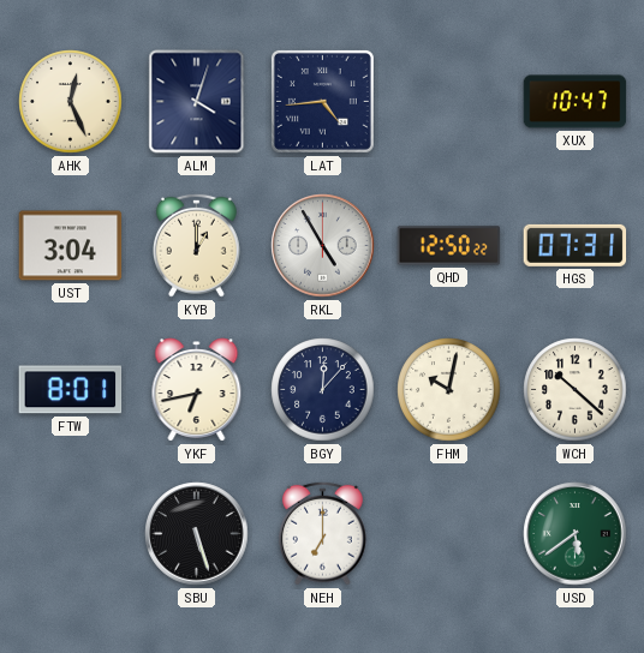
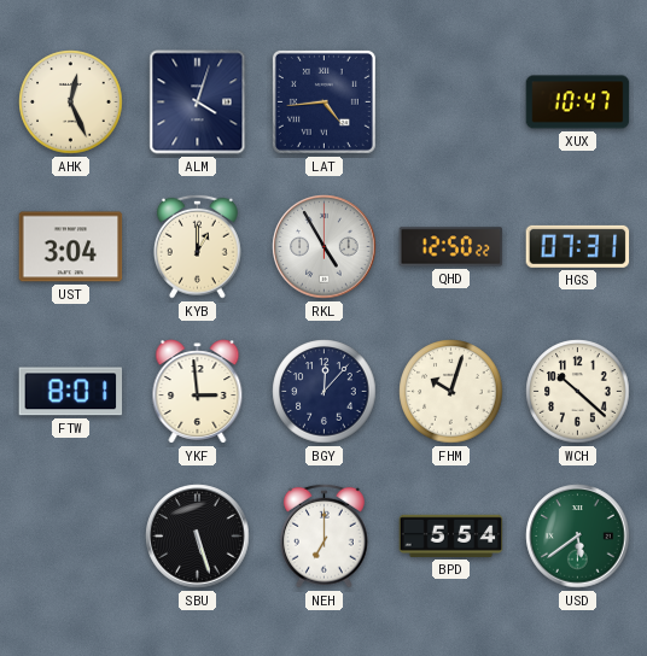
YKF: 6:43 -> 2:59
FHM: 10:02 -> 10:03
BPD: none -> 5:54
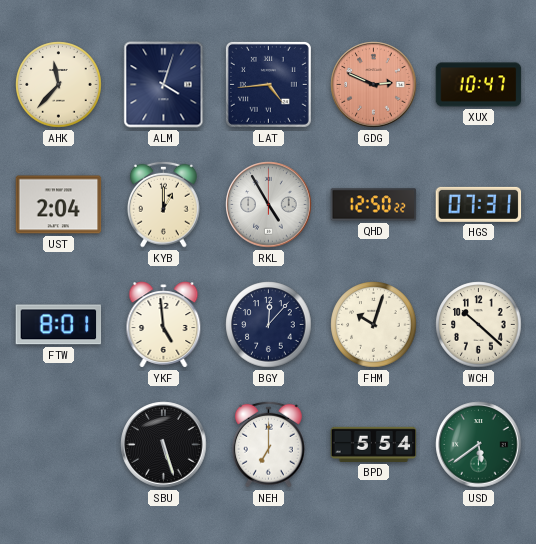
AHK: 12:26 -> 11:37
GDG: none -> 2:49
UST: 3:04 -> 2:04
YKF: 2:59 -> 4:59
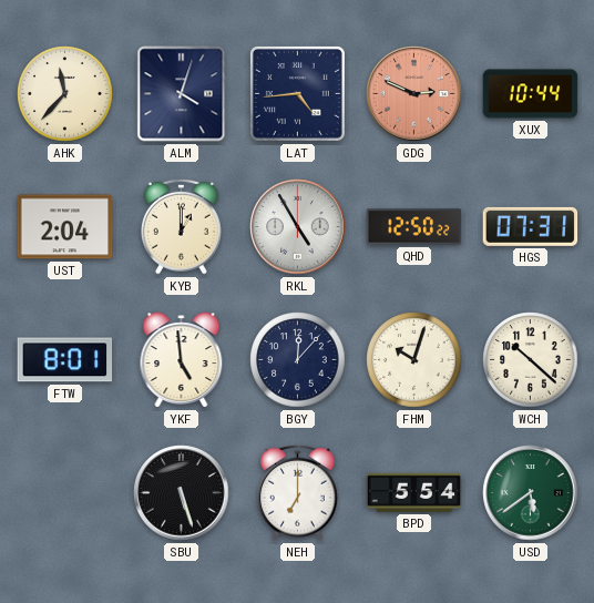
XUX: 10:47 -> 10:44
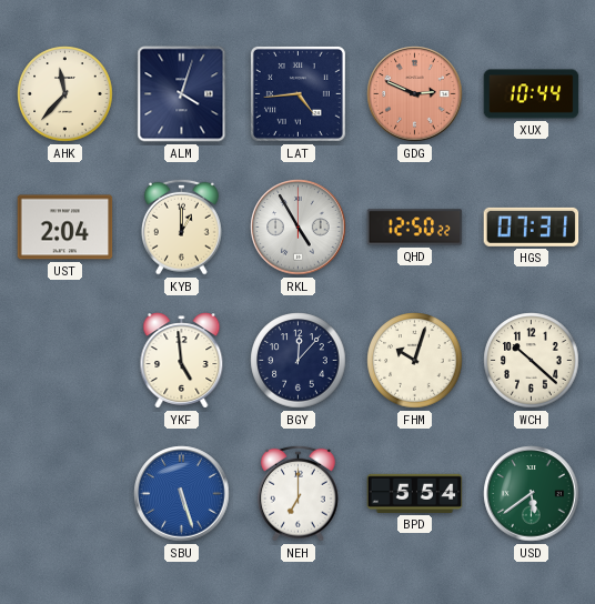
FTW: 8:01 -> none
SBU dial: black -> blue
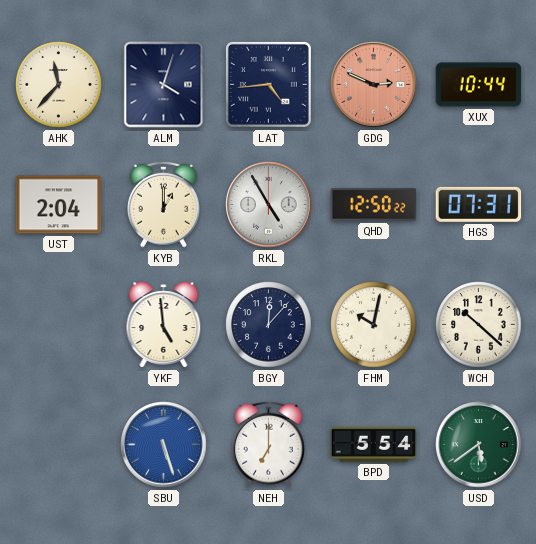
FHM: 10:03 -> 10:02
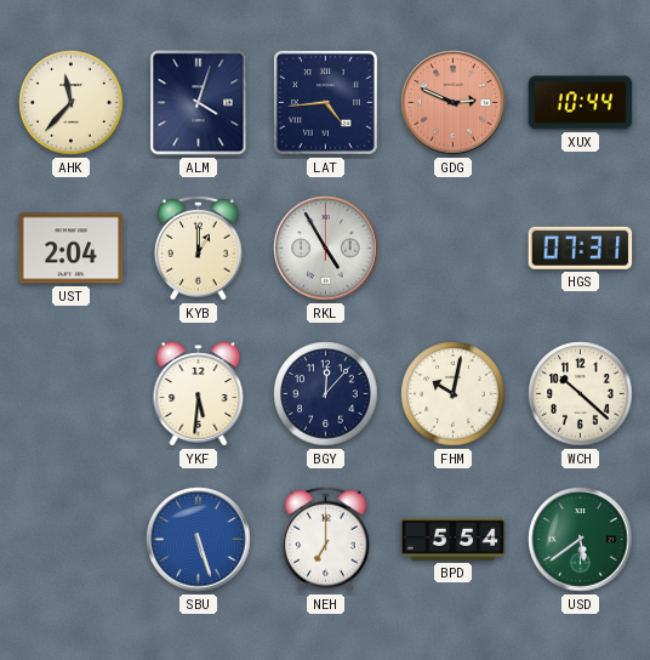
QHD: 12:50 -> none
YKF: 4:59 -> 5:31
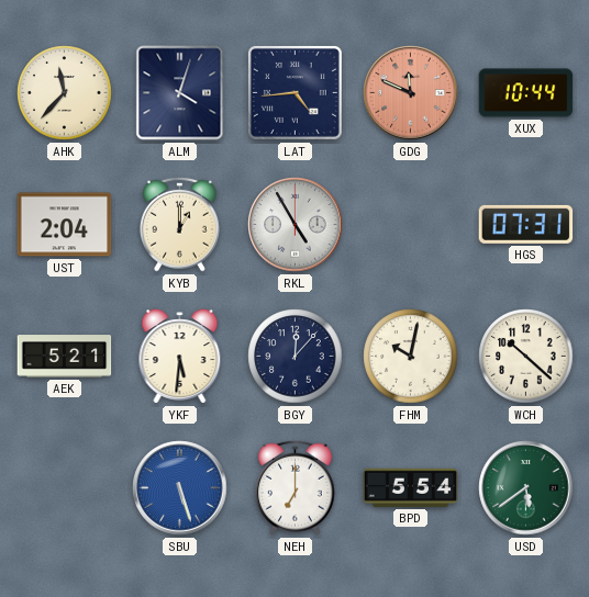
GDG: 2:49 -> 11:49
AEK: none -> 5:21
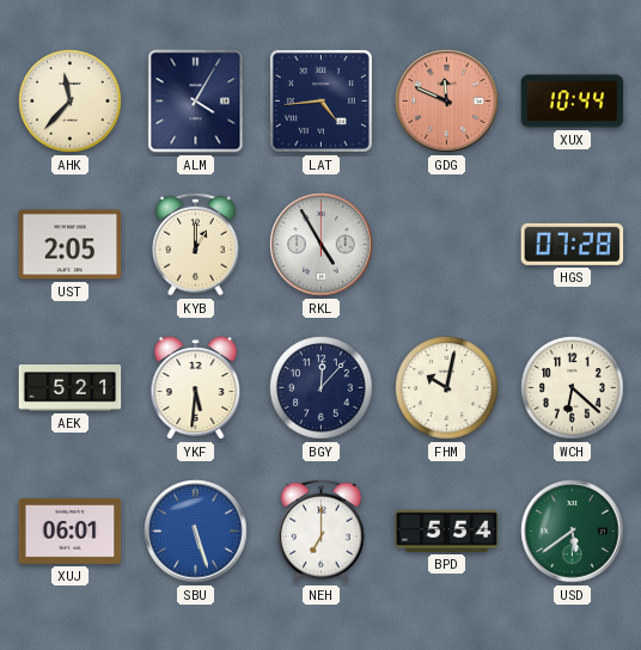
ALM: 4:03 -> 4:05
UST: 2:04 -> 2:05
HGS: 07:31 -> 07:28
WCH: 10:22 -> 6:22
XUJ: none -> 06:01
